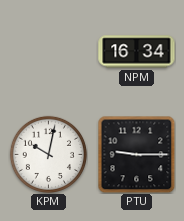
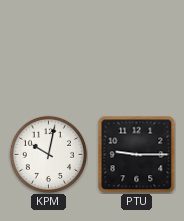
NPM: 16:34 -> none
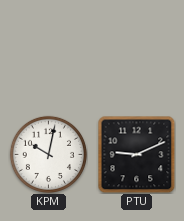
PTU: 9:15 -> 9:11
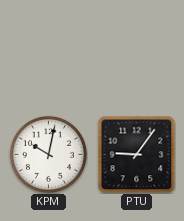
PTU: 9:11 -> 9:06
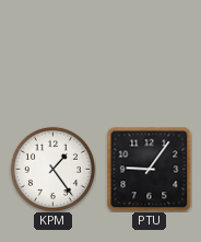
KPM: 10:02 -> 1:24
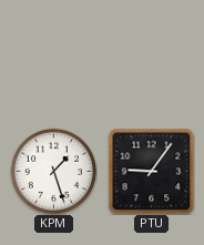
KPM: 1:24 -> 1:27
